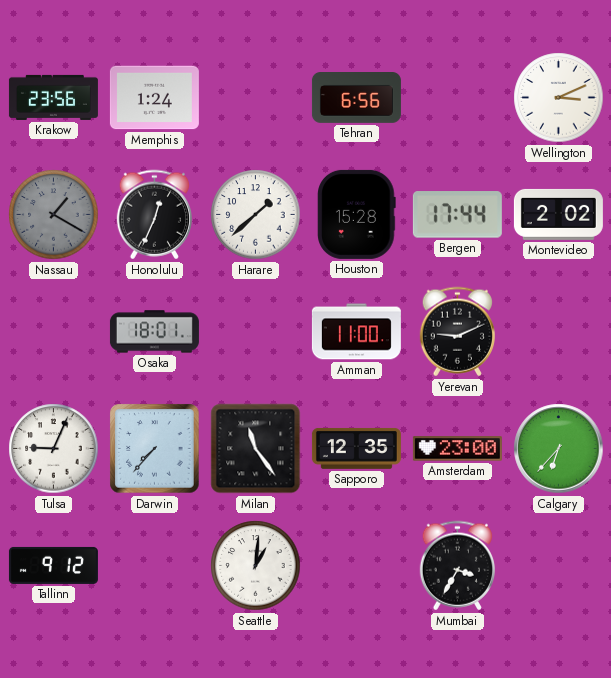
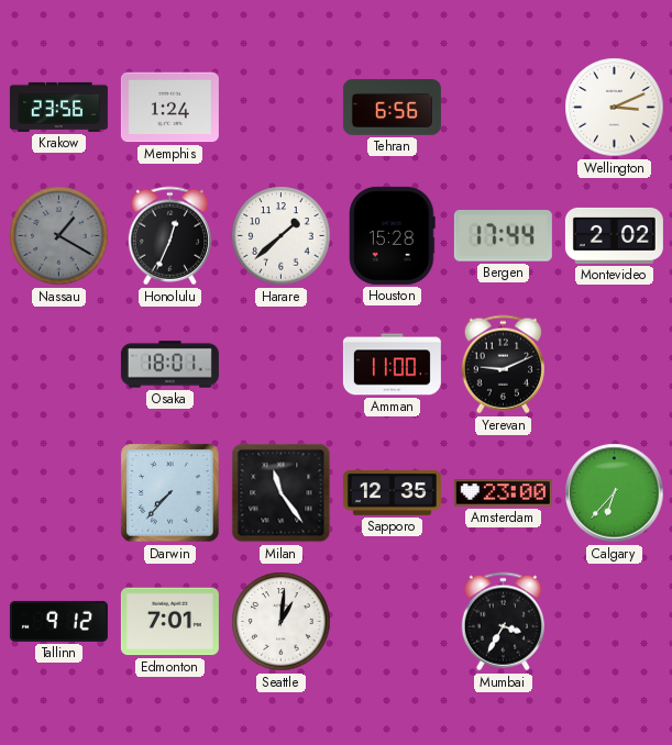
Tulsa: 9:04 -> none
Edmonton: none -> 7:01
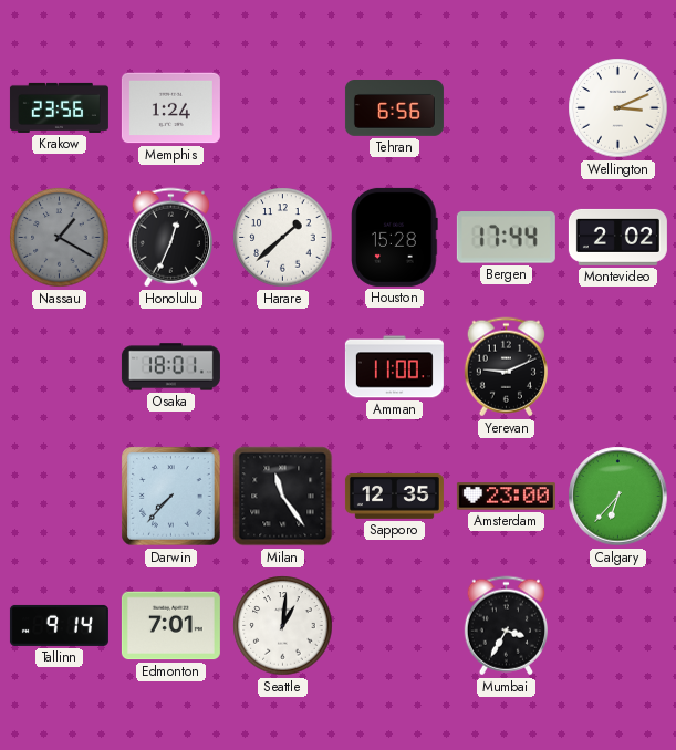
Tallinn: 9:12 -> 9:14
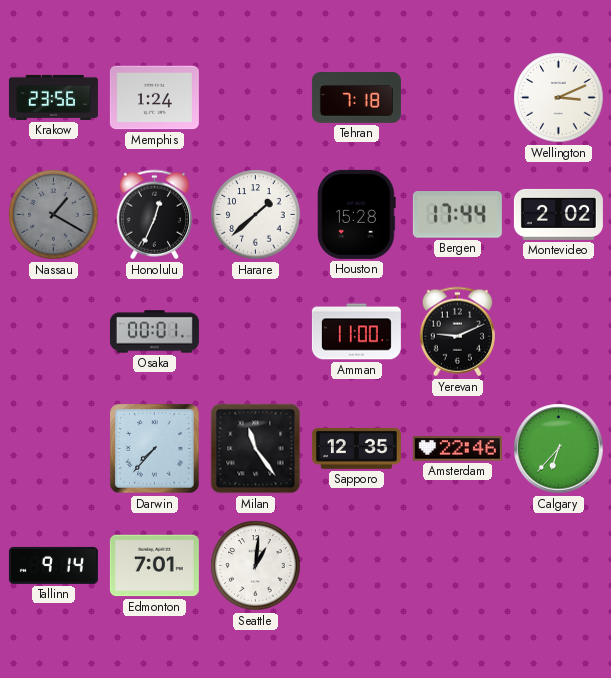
Tehran: 6:56 -> 7:18
Osaka: 18:01 -> 00:01
Amsterdam: 23:00 -> 22:46
Mumbai: 3:35 -> none
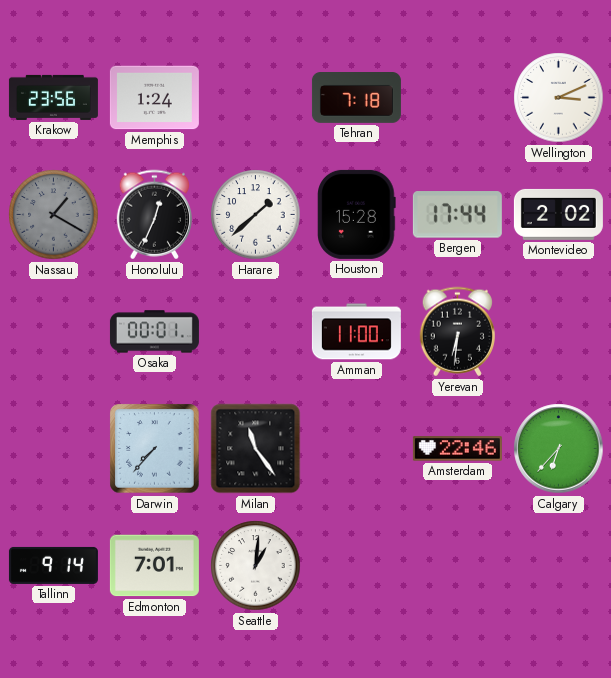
Yerevan: 9:11 -> 6:31
Sapporo: 12:35 -> none
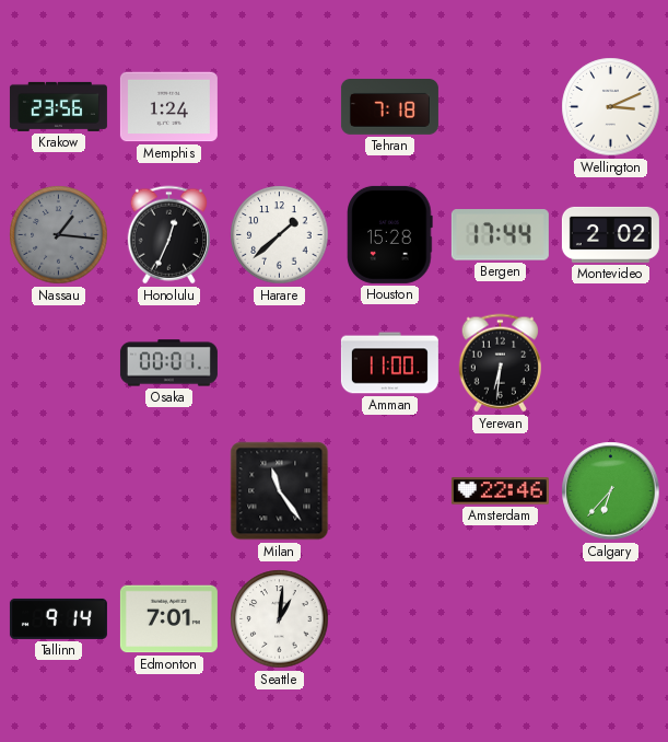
Nassau: 1:20 -> 1:16
Darwin: 7:37 -> none
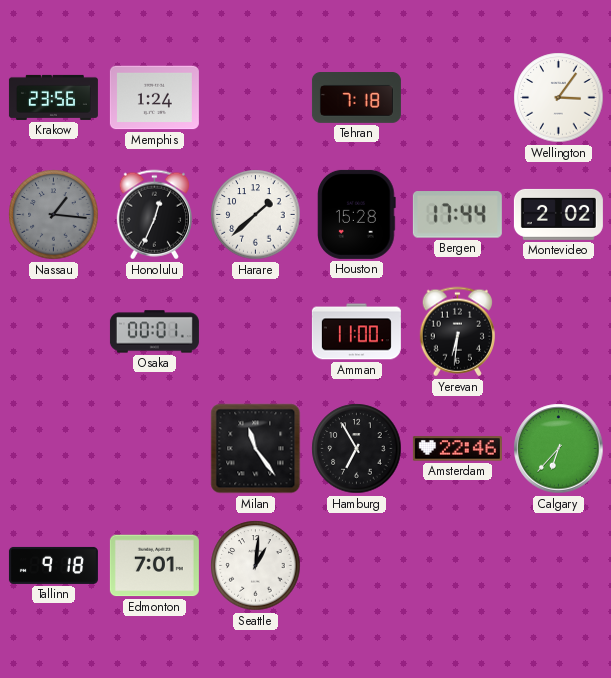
Wellington: 3:11 -> 3:06
Hamburg: none -> 6:55
Tallinn: 9:14 -> 9:18
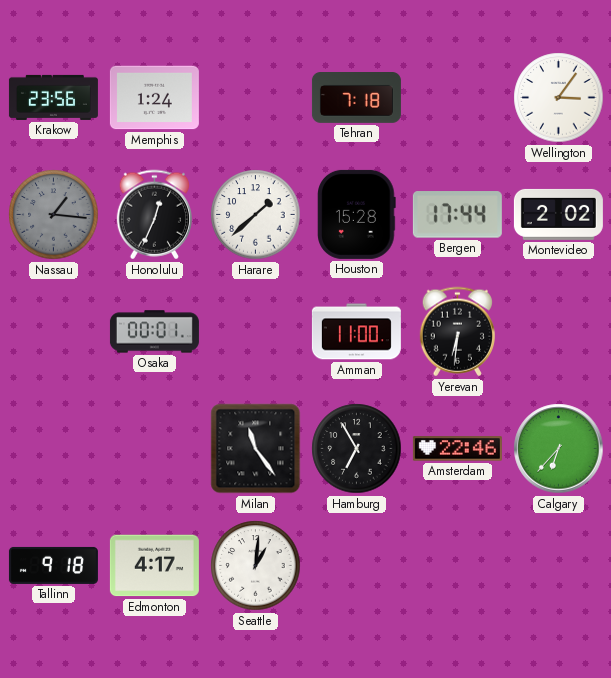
Edmonton: 7:01 -> 4:17
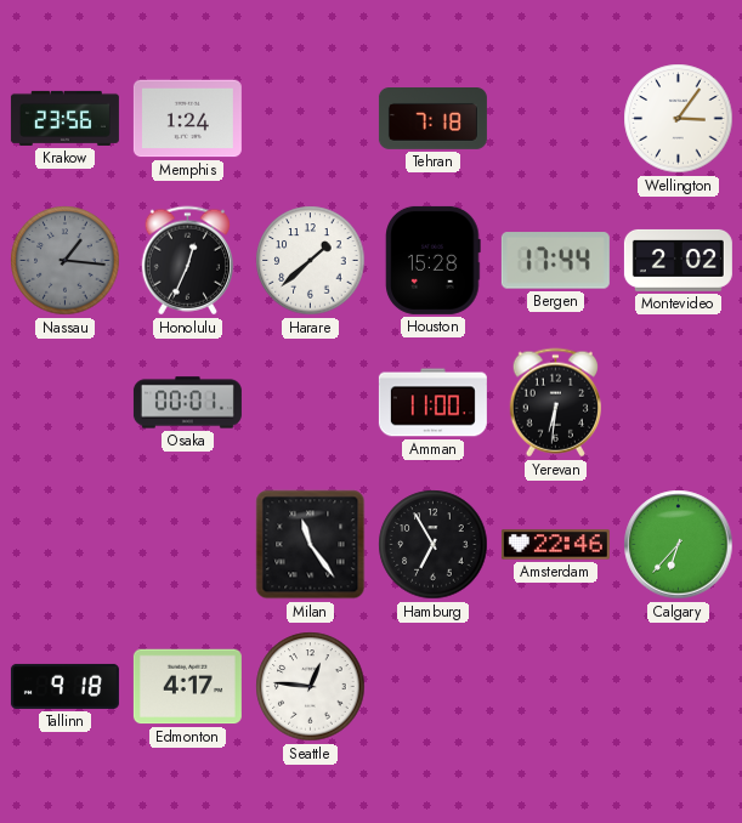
Seattle: 1:01 -> 12:46
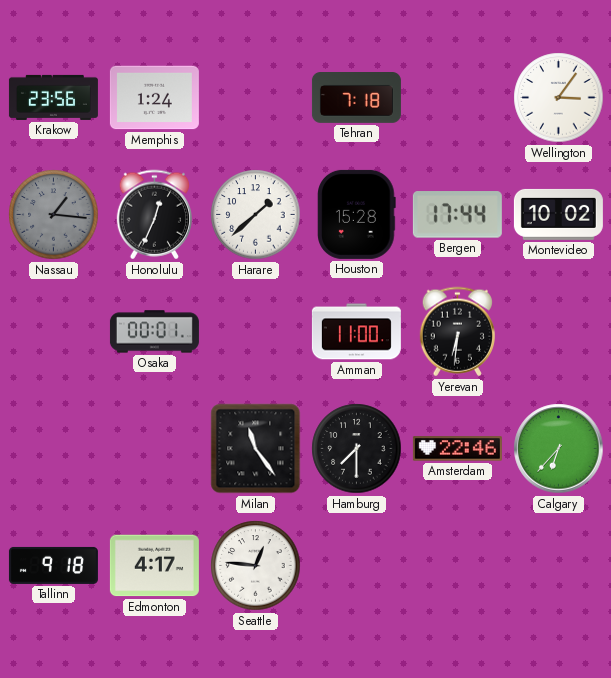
Montevideo: 2:02 -> 10:02
Hamburg: 6:55 -> 7:30
